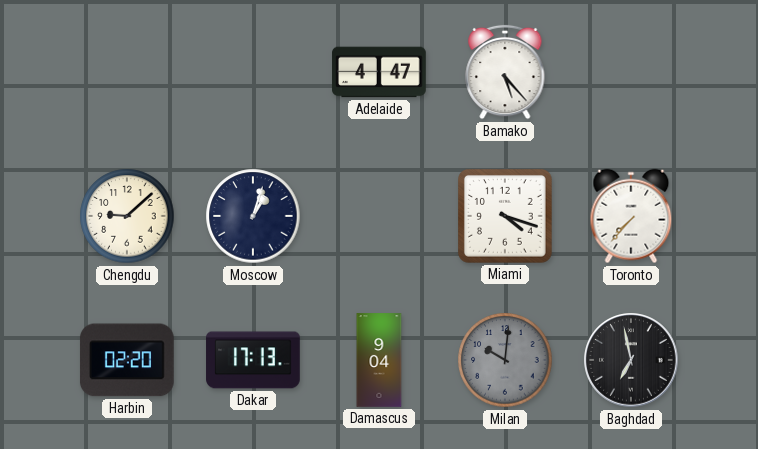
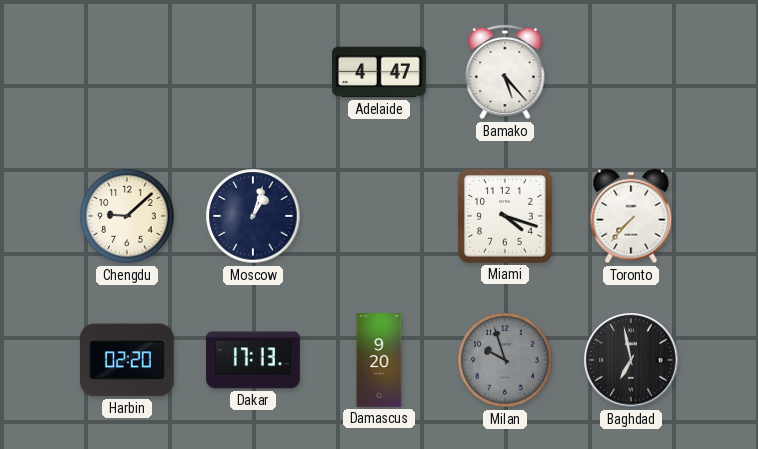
Damascus: 9:04 -> 9:20
Milan: 10:01 -> 9:57
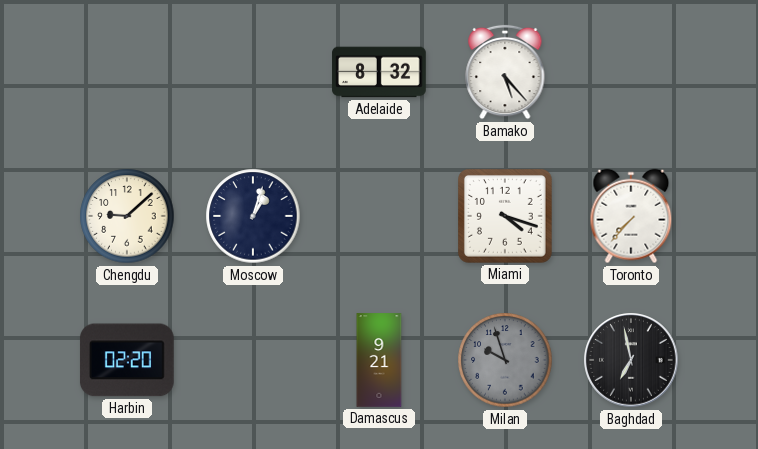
Adelaide: 4:47 -> 8:32
Dakar: 17:13 -> none
Damascus: 9:20 -> 9:21
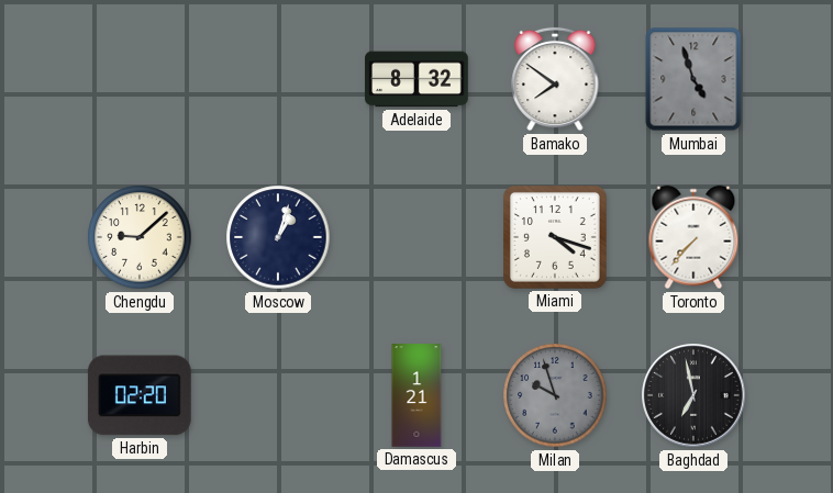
Bamako: 5:23 -> 7:51
Mumbai: none -> 4:57
Damascus: 9:21 -> 1:21
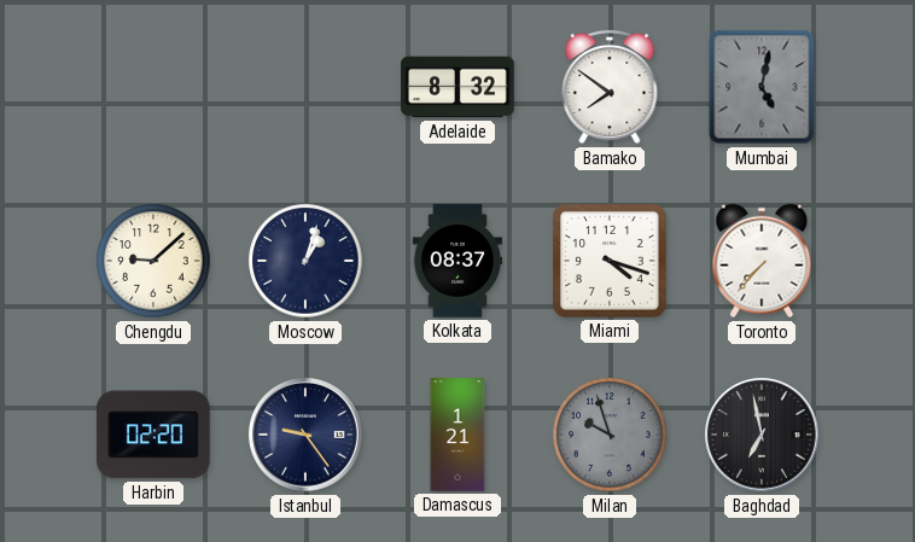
Mumbai: 4:57 -> 5:02
Kolkata: none -> 08:37
Istanbul: none -> 9:24
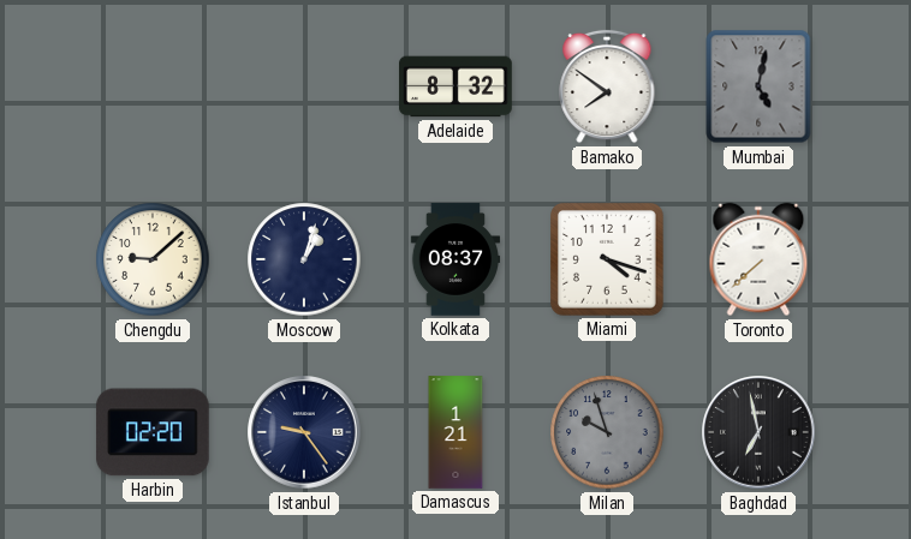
Toronto: 7:37 -> 7:38
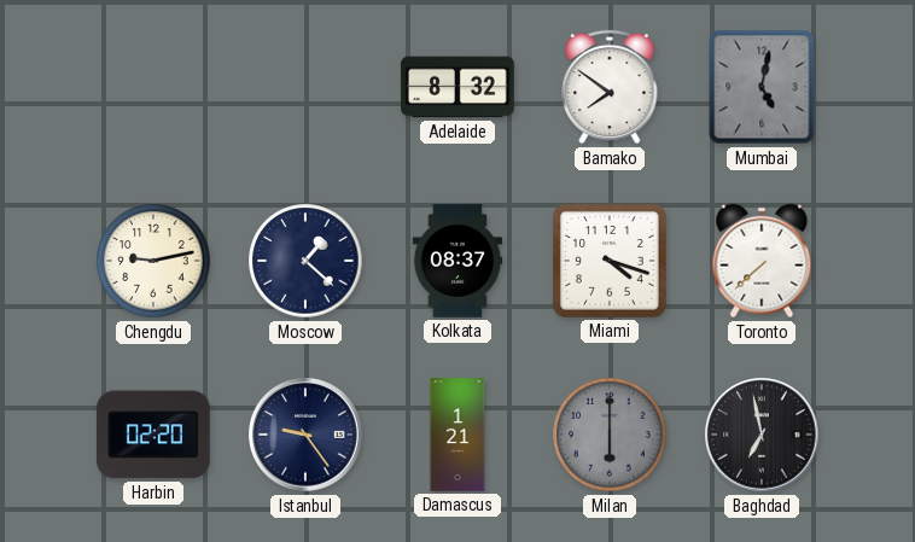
Chengdu: 9:08 -> 9:13
Moscow: 1:03 -> 1:22
Milan: 9:57 -> 6:00
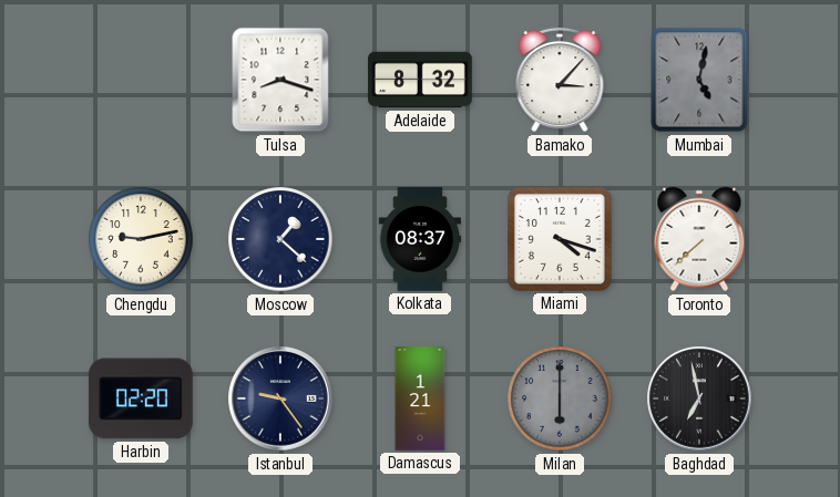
Tulsa: none -> 8:18
Bamako: 7:51 -> 3:07
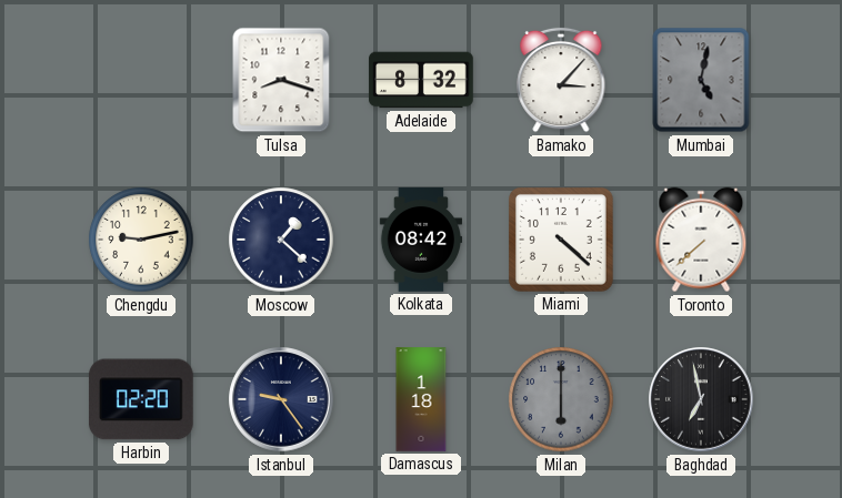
Kolkata: 08:37 -> 08:42
Miami: 4:18 -> 4:22
Damascus: 1:21 -> 1:18
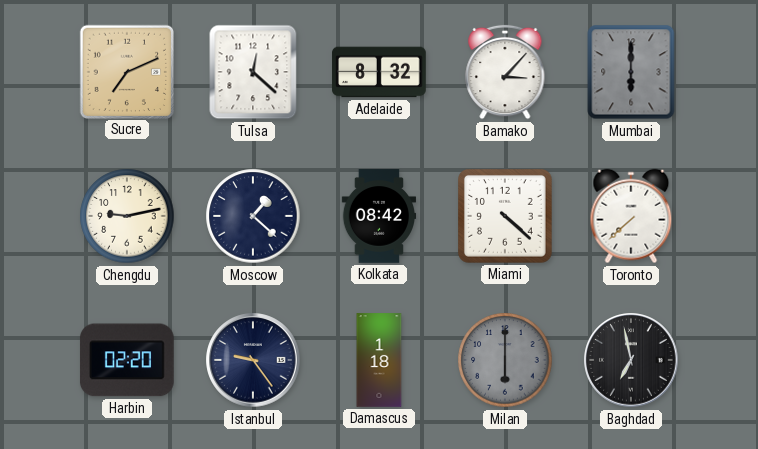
Sucre: none -> 7:11
Tulsa: 8:18 -> 12:22
Mumbai: 5:02 -> 6:00
